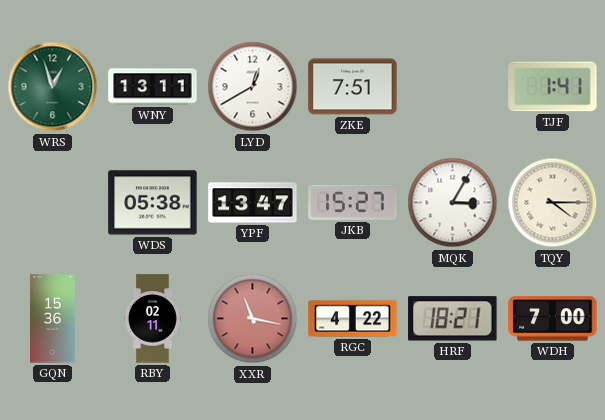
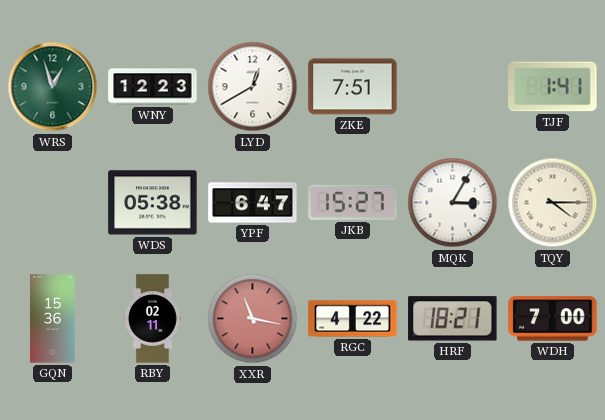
WNY: 13:11 -> 12:23
YPF: 13:47 -> 6:47
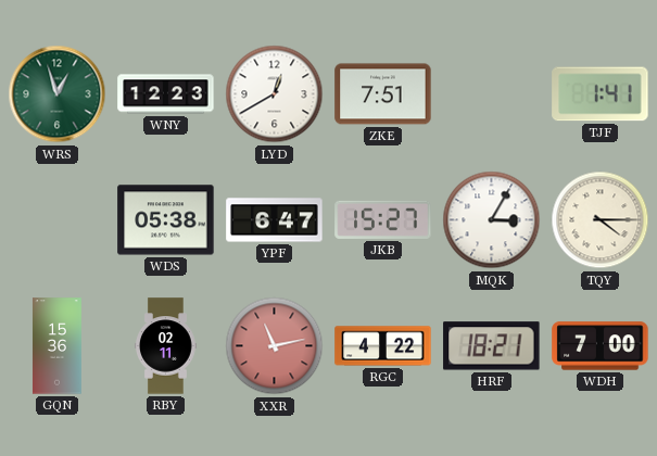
XXR: 11:17 -> 11:13
